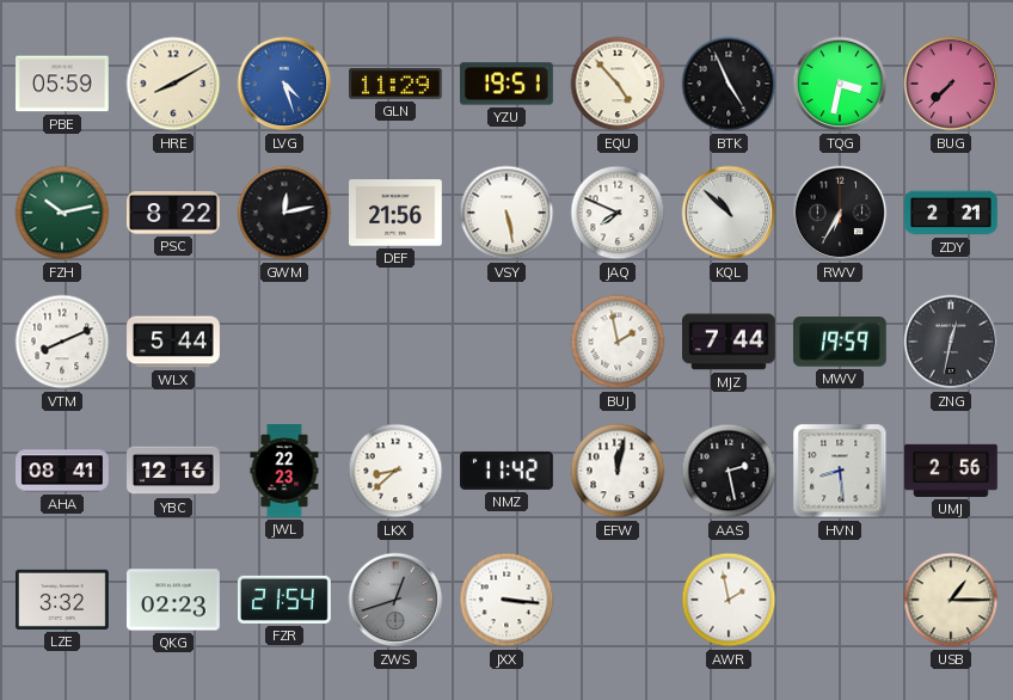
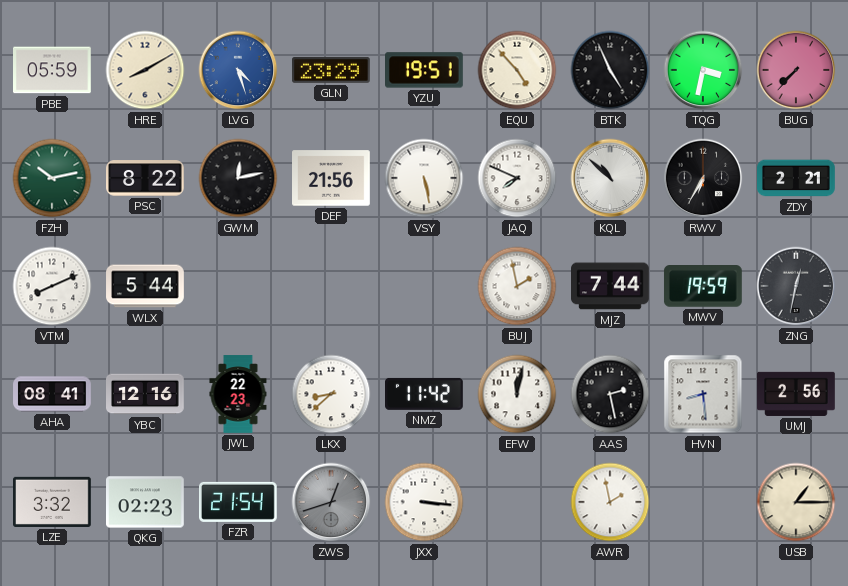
GLN: 11:29 -> 23:29
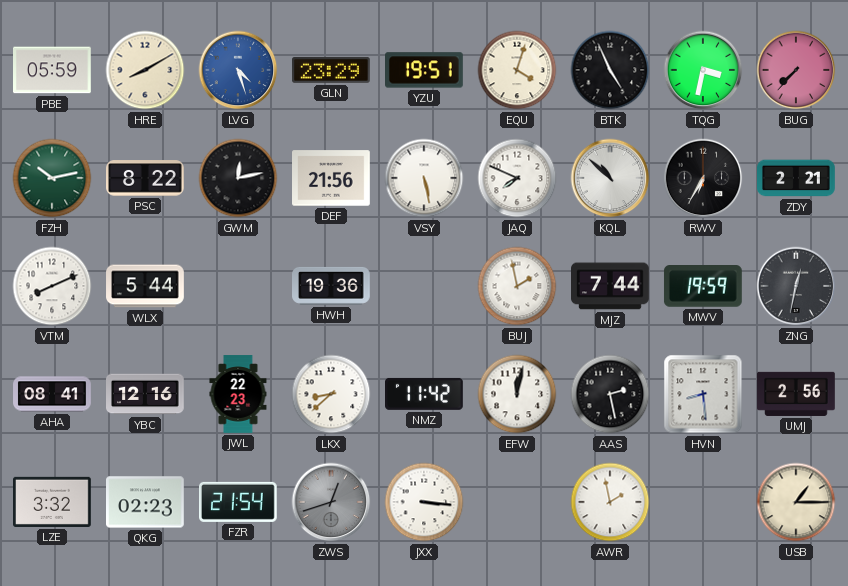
EQU: 4:53 -> 4:03
HWH: none -> 19:36
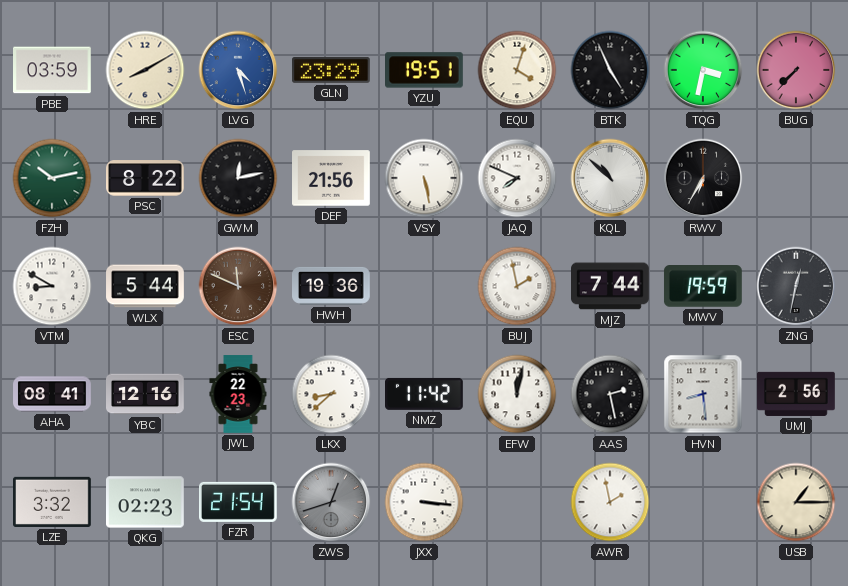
PBE: 05:59 -> 03:59
ZDY: 2:21 -> none
VTM: 8:11 -> 8:50
ESC: none -> 11:49
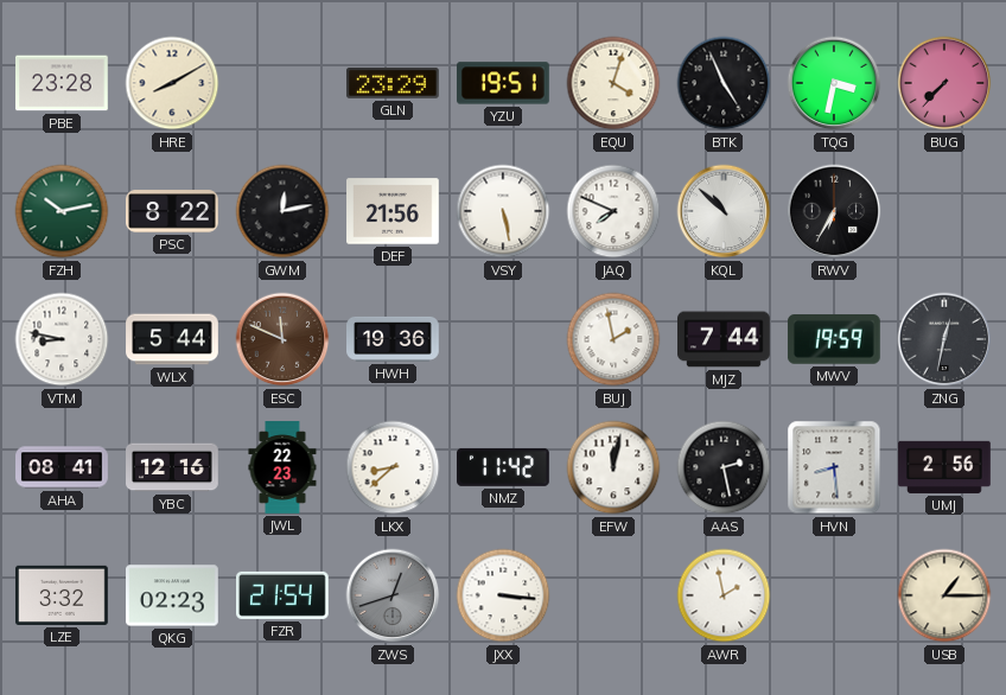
PBE: 03:59 -> 23:28
LVG: 4:27 -> none
VTM: 8:50 -> 8:47
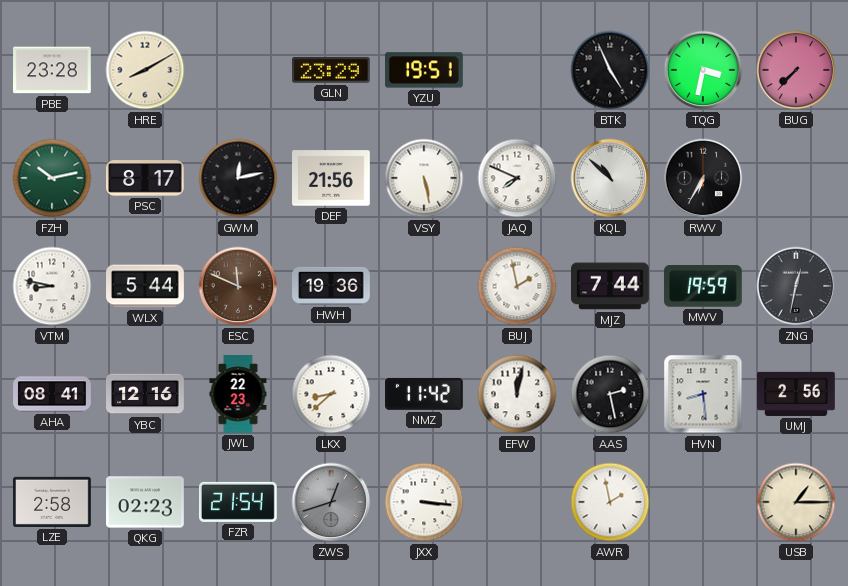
EQU: 4:03 -> none
PSC: 8:22 -> 8:17
LZE: 3:32 -> 2:58
